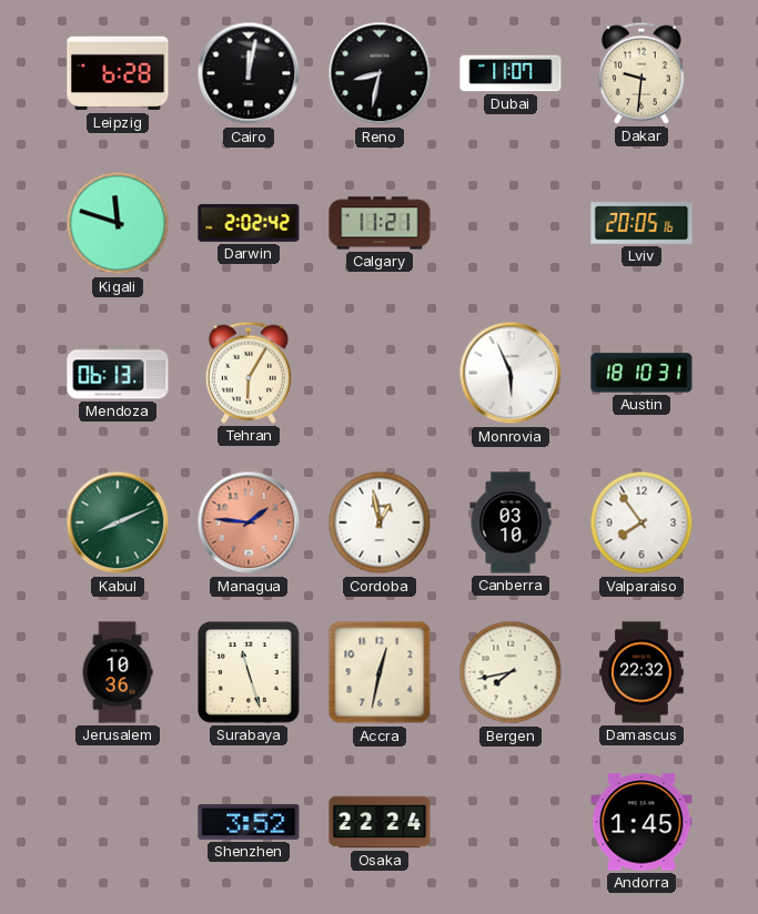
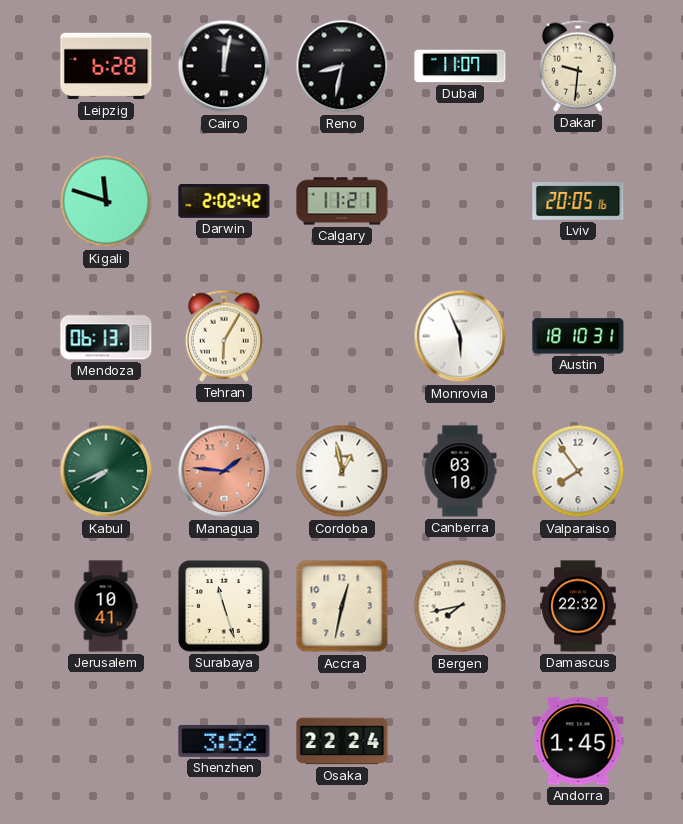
Kabul: 8:11 -> 7:41
Jerusalem: 10:36 -> 10:41
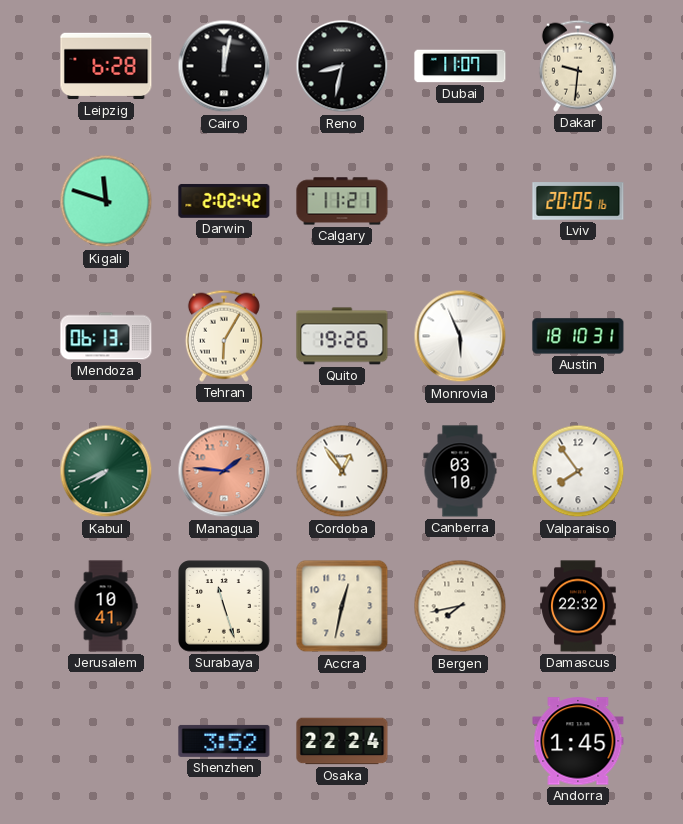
Quito: none -> 19:26
Cordoba: 12:58 -> 12:54
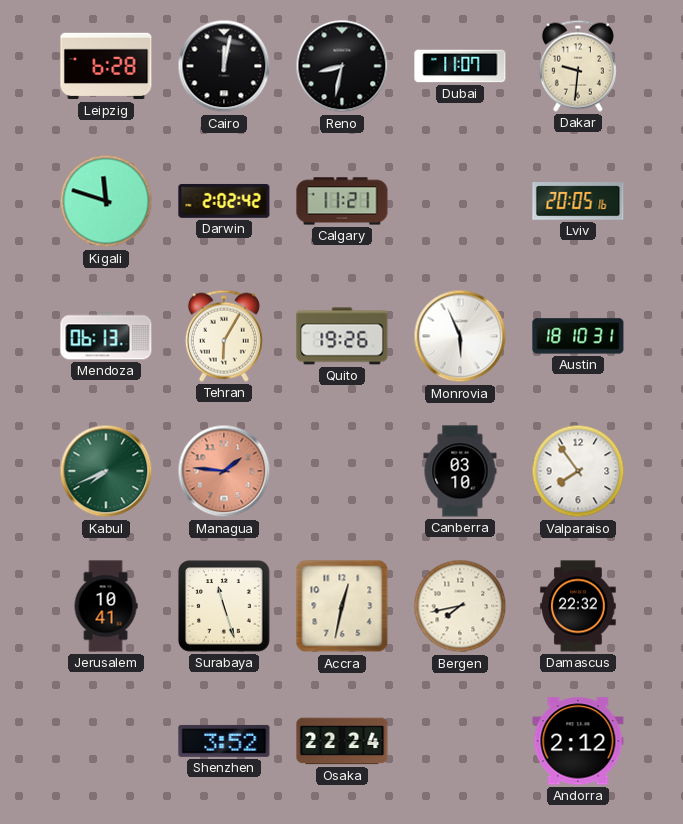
Cordoba: 12:54 -> none
Andorra: 1:45 -> 2:12
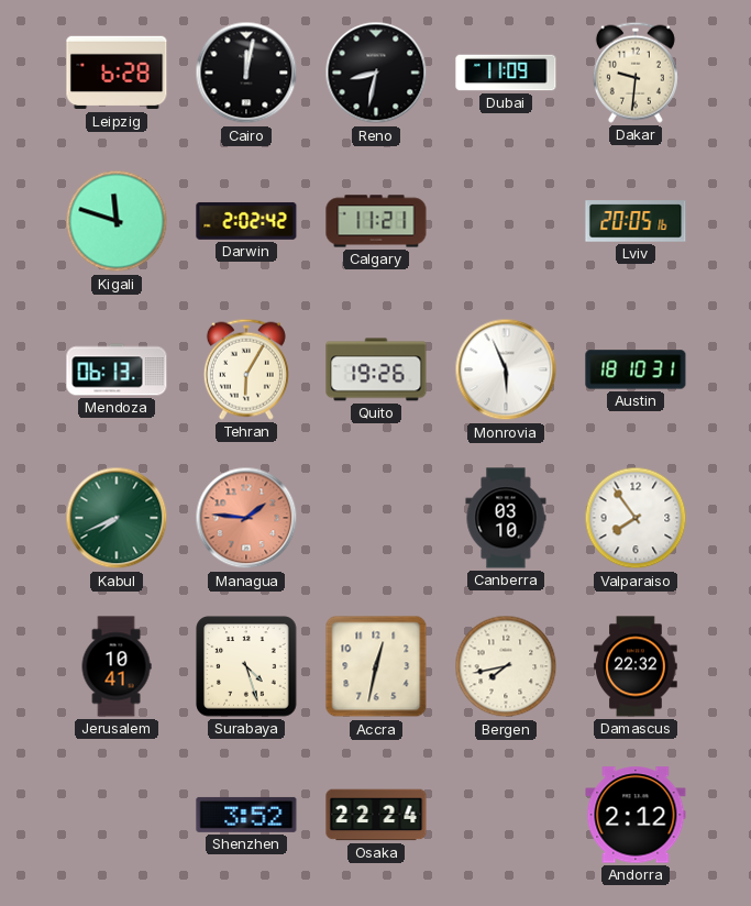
Dubai: 11:07 -> 11:09
Surabaya: 11:27 -> 4:27
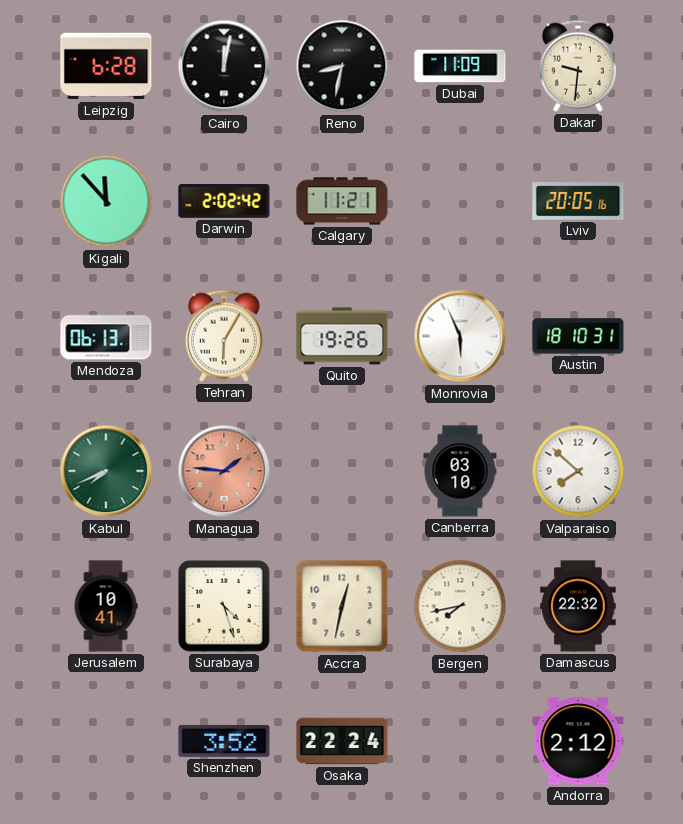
Kigali: 11:48 -> 11:53
Valparaiso: 7:54 -> 7:52
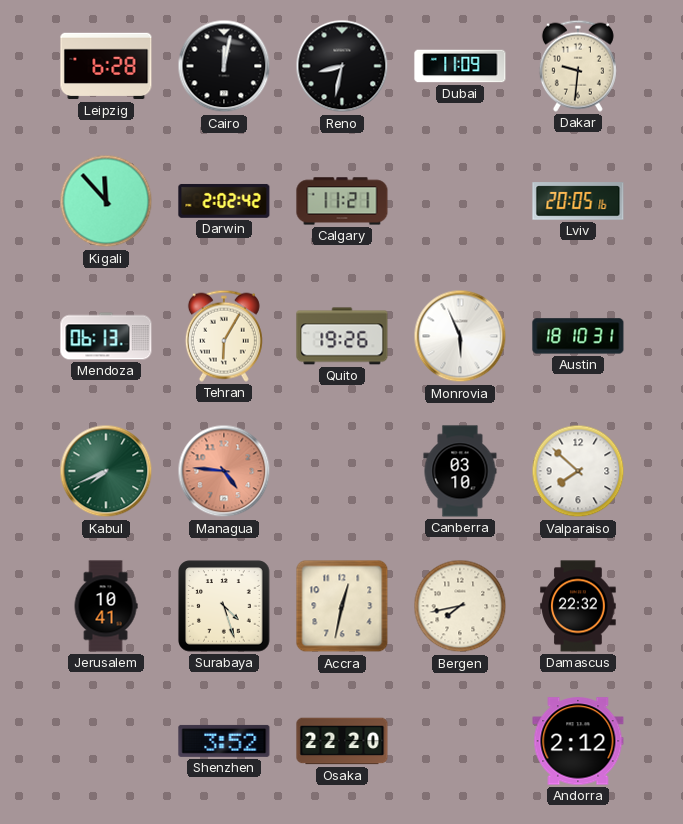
Managua: 1:46 -> 4:46
Osaka: 22:24 -> 22:20
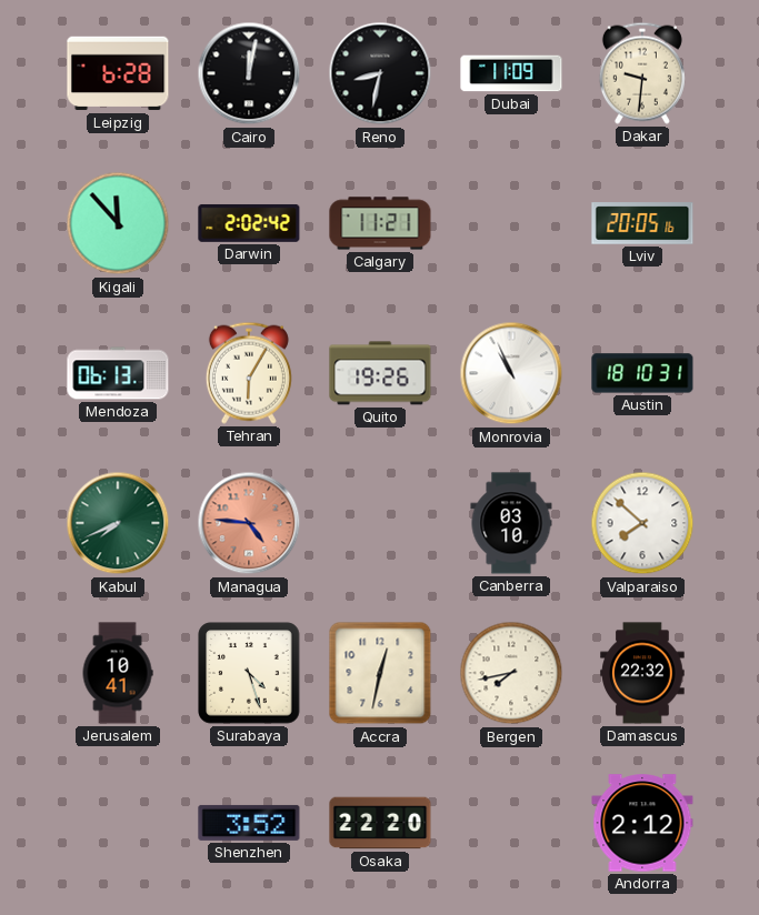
Monrovia: 5:56 -> 10:56
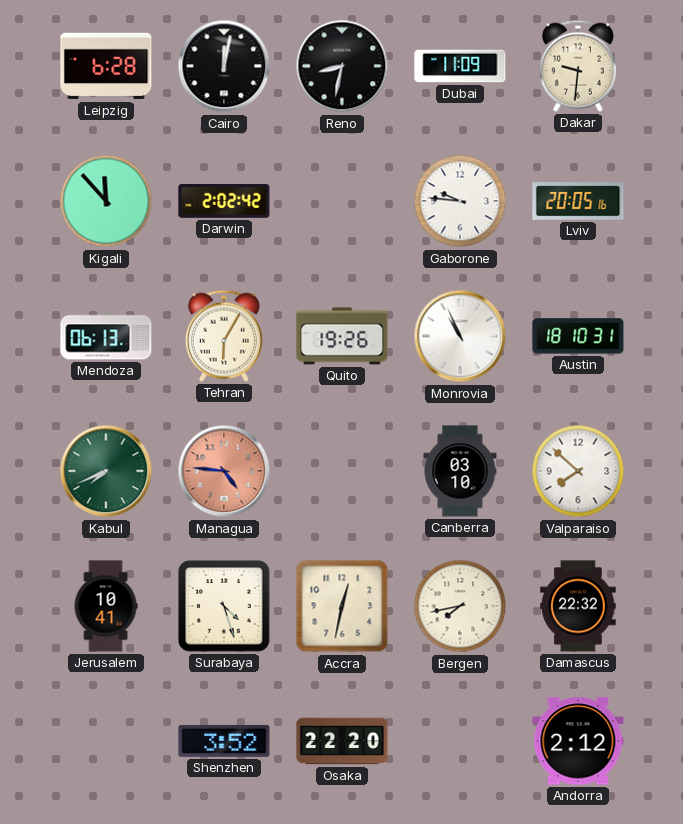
Calgary: 11:21 -> none
Gaborone: none -> 9:46
